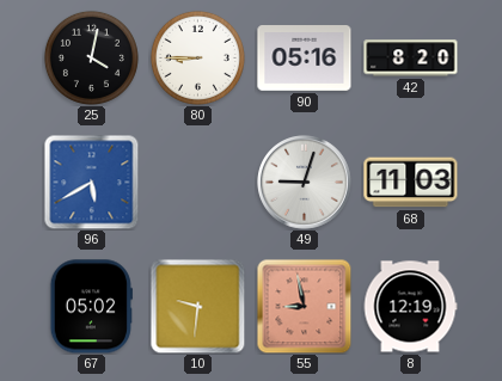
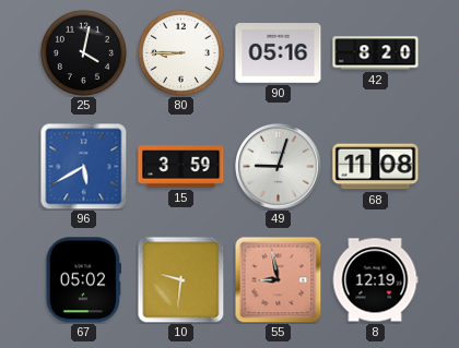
15: none -> 3:59
68: 11:03 -> 11:08
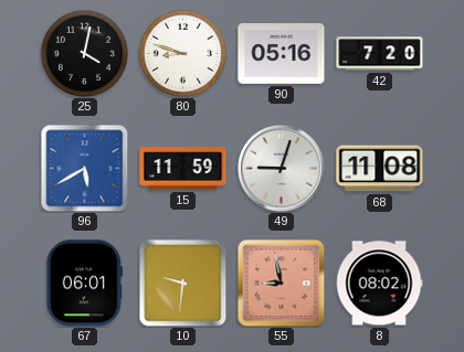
80: 8:45 -> 8:48
42: 8:20 -> 7:20
15: 3:59 -> 11:59
67: 05:02 -> 06:01
8: 12:19 -> 08:02
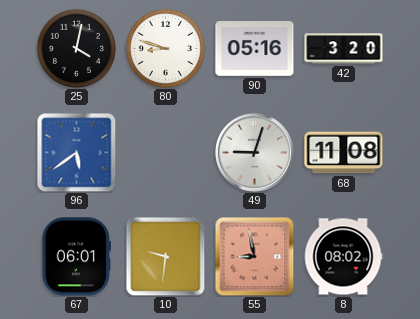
42: 7:20 -> 3:20
96: 5:40 -> 5:39
15: 11:59 -> none
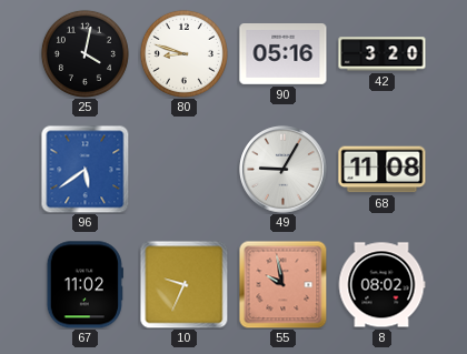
49: 9:03 -> 9:05
67: 06:01 -> 11:02
10: 9:31 -> 9:34
55: 8:58 -> 9:58
